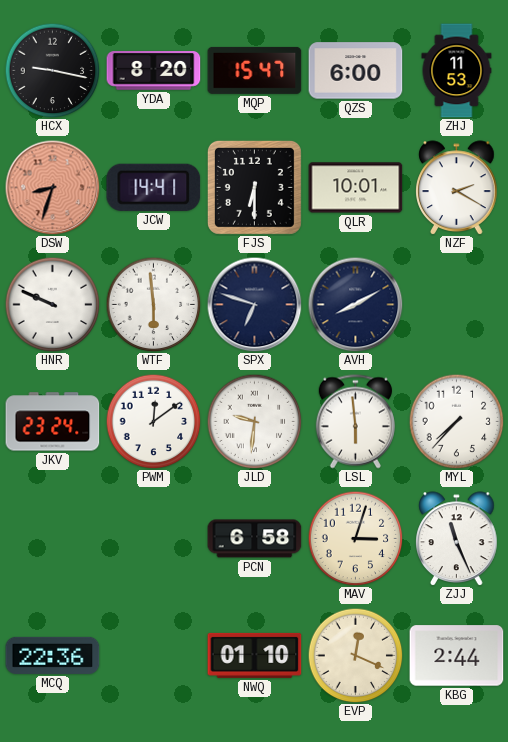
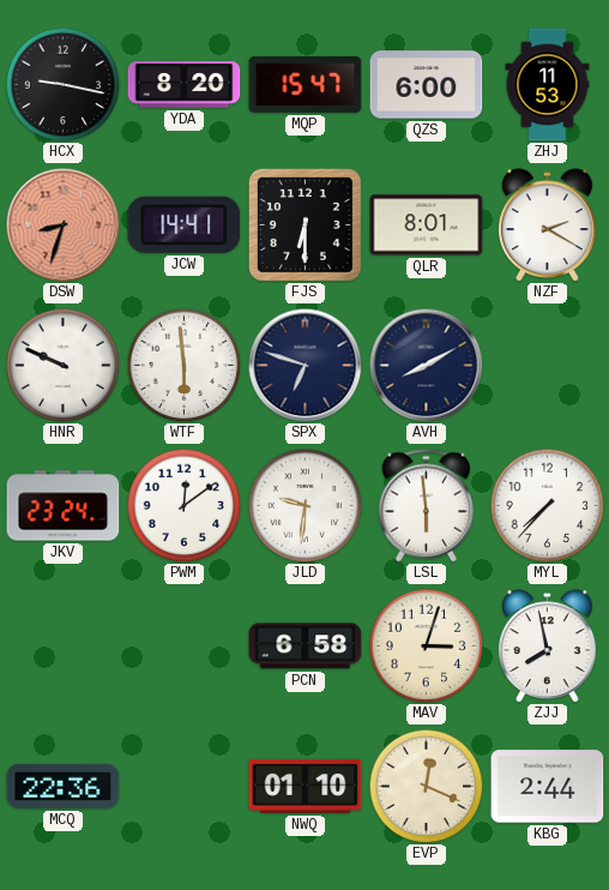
QLR: 10:01 -> 8:01
ZJJ: 11:26 -> 7:58
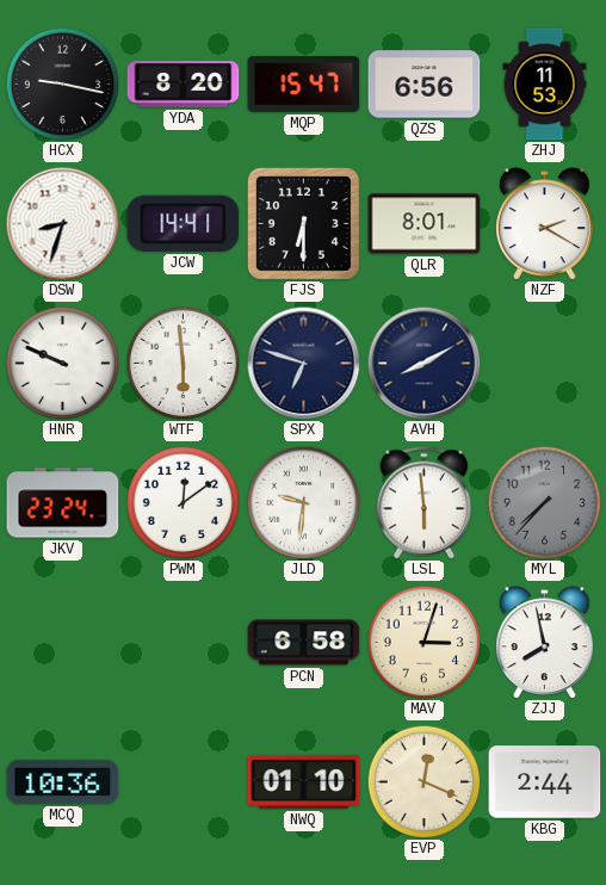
QZS: 6:00 -> 6:56
DSW dial: salmon -> white
MYL dial: white -> grey
MCQ: 22:36 -> 10:36
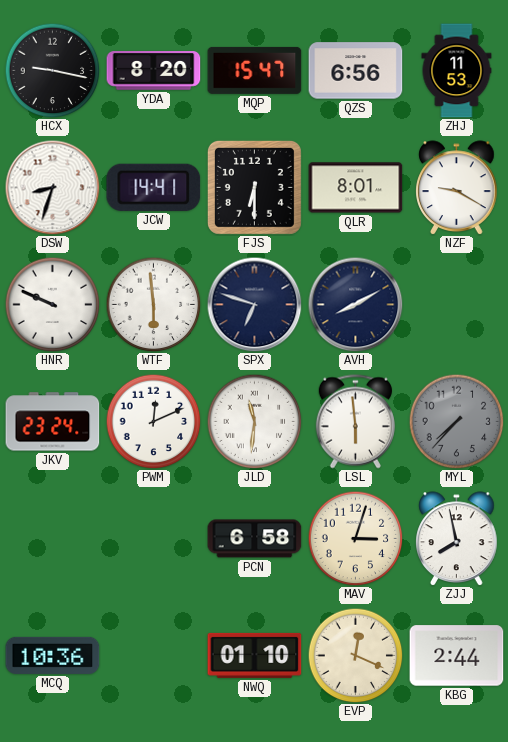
NZF: 2:20 -> 9:20
PWM: 12:09 -> 12:11
JLD: 9:31 -> 11:31
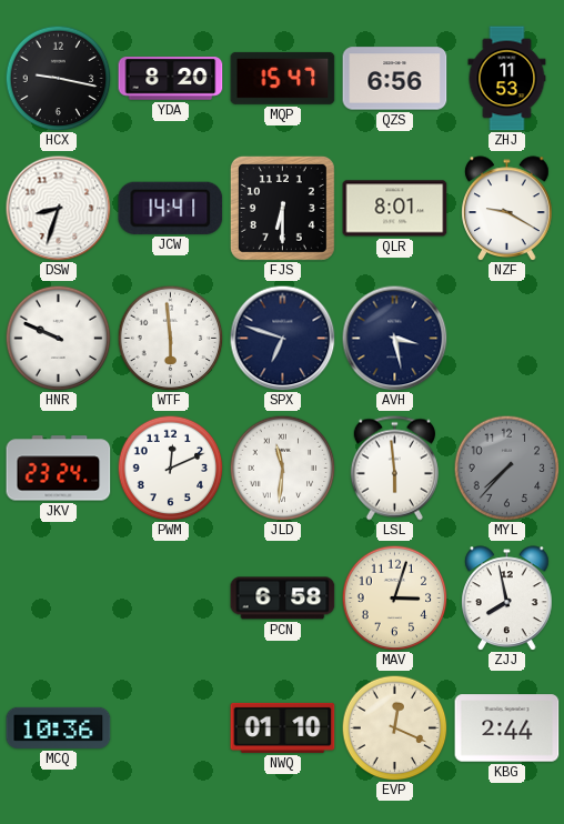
AVH: 8:10 -> 3:28
